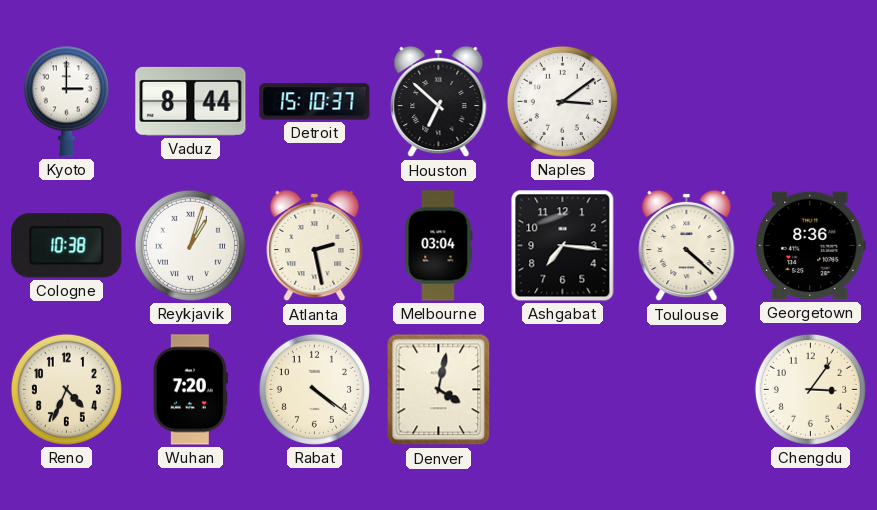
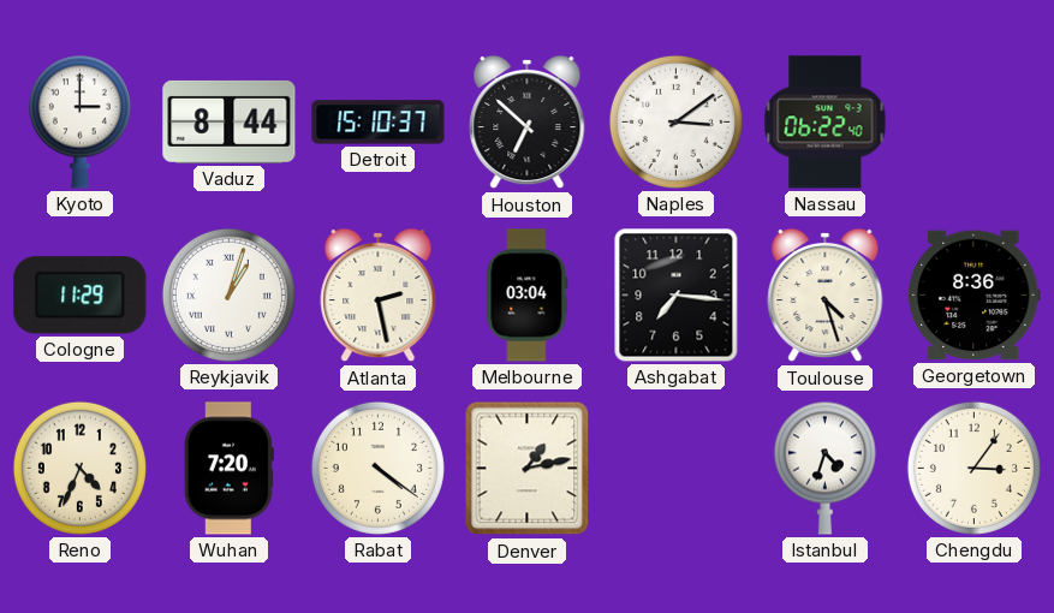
Nassau: none -> 06:22
Cologne: 10:38 -> 11:29
Toulouse: 4:22 -> 4:27
Denver: 4:02 -> 1:13
Istanbul: none -> 4:33
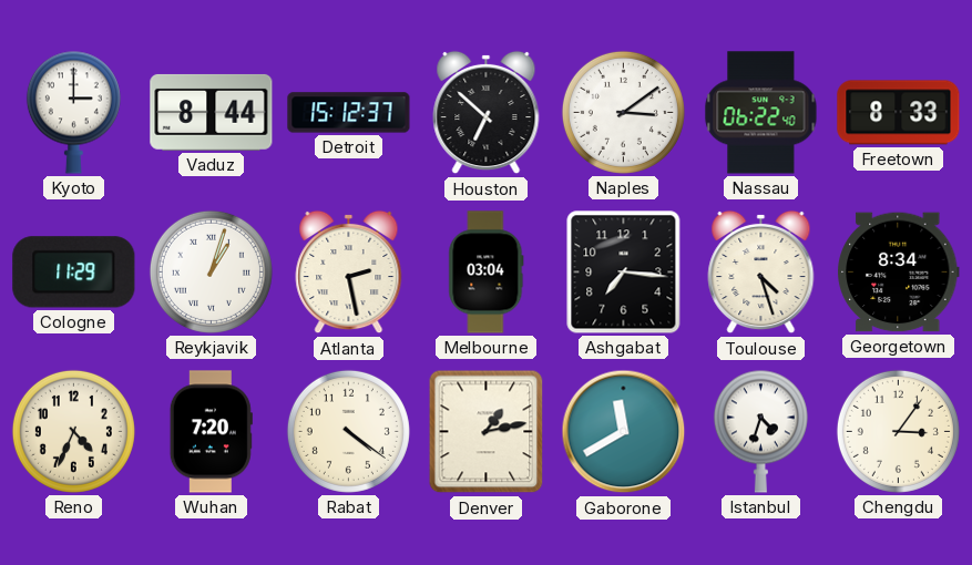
Detroit: 15:10 -> 15:12
Freetown: none -> 8:33
Georgetown: 8:36 -> 8:34
Gaborone: none -> 11:40
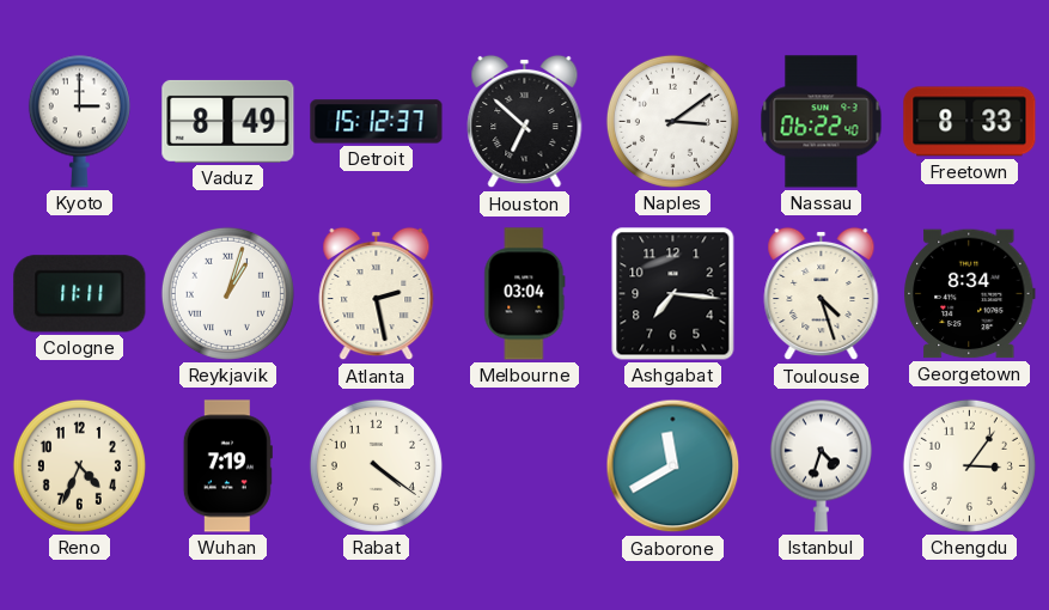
Vaduz: 8:44 -> 8:49
Cologne: 11:29 -> 11:11
Wuhan: 7:20 -> 7:19
Denver: 1:13 -> none
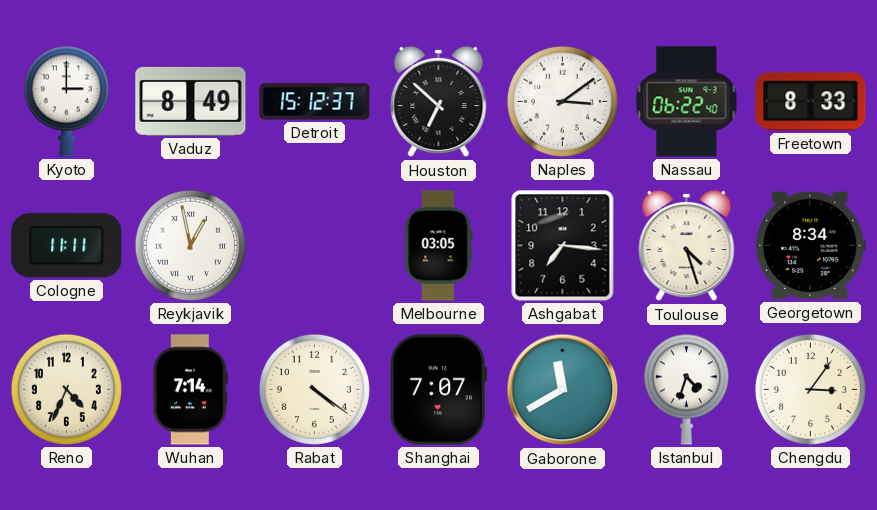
Reykjavik: 1:03 -> 12:58
Atlanta: 2:28 -> none
Melbourne: 03:04 -> 03:05
Wuhan: 7:19 -> 7:14
Shanghai: none -> 7:07
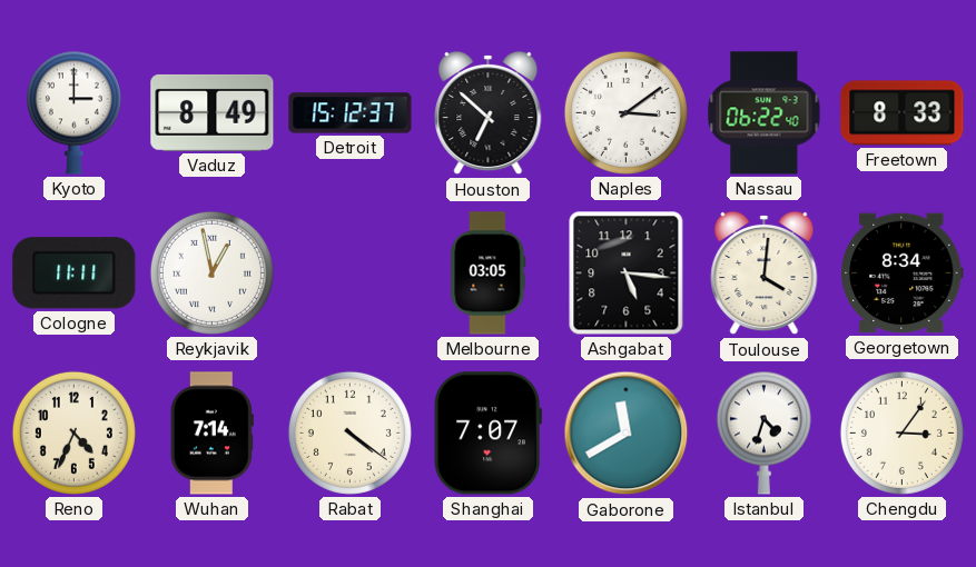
Ashgabat: 7:16 -> 5:16
Toulouse: 4:27 -> 4:01
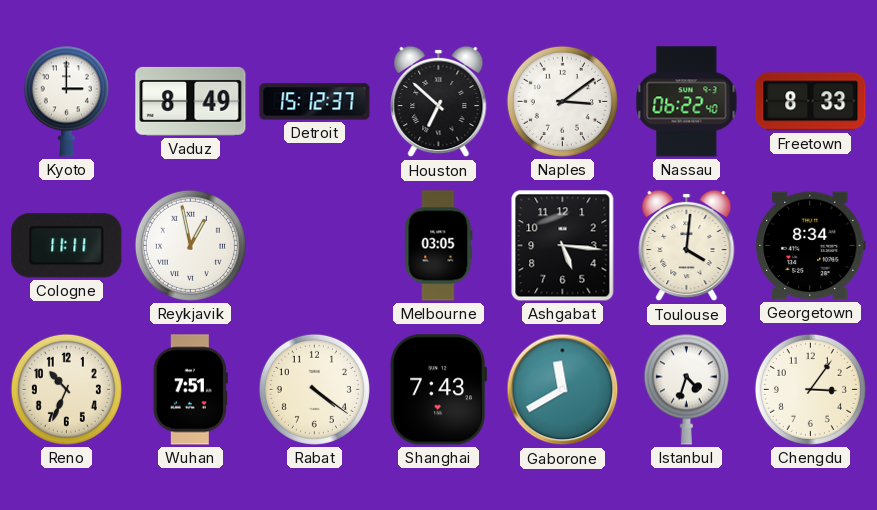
Reno: 4:34 -> 10:34
Wuhan: 7:14 -> 7:51
Shanghai: 7:07 -> 7:43
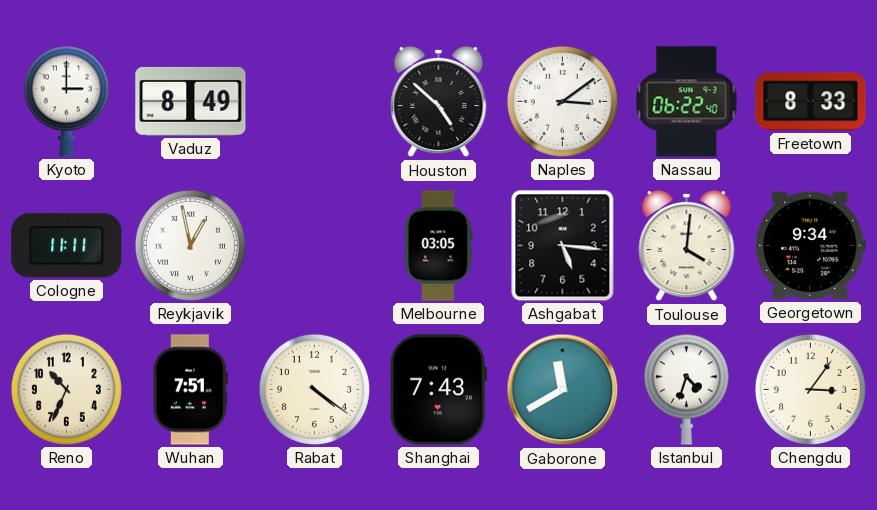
Detroit: 15:12 -> none
Houston: 6:52 -> 4:52
Georgetown: 8:34 -> 9:34
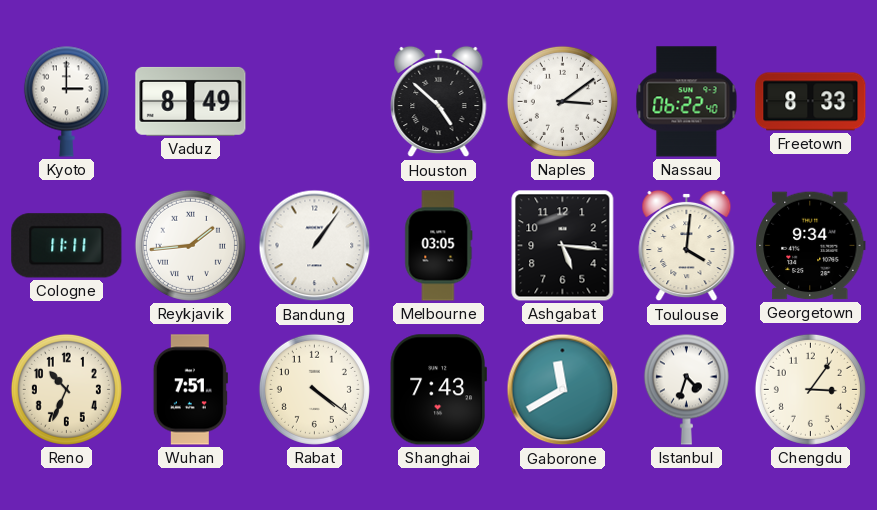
Reykjavik: 12:58 -> 1:44
Bandung: none -> 1:06
